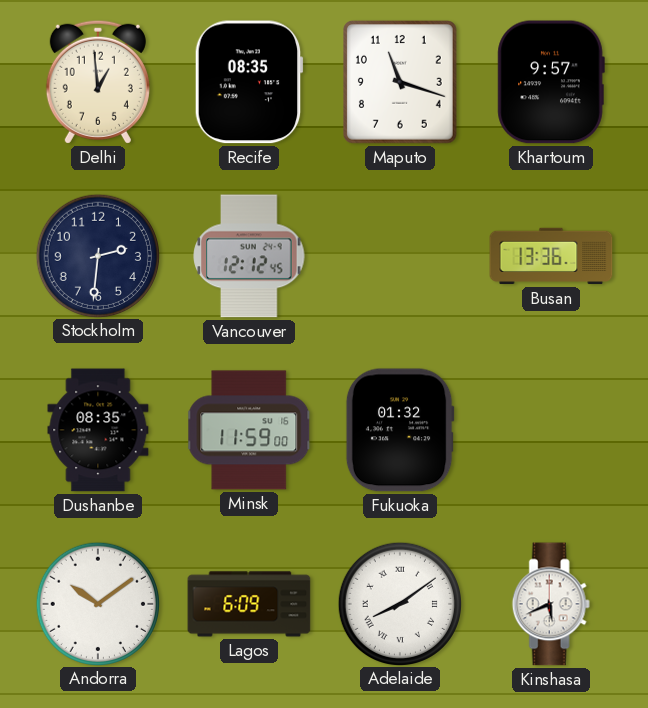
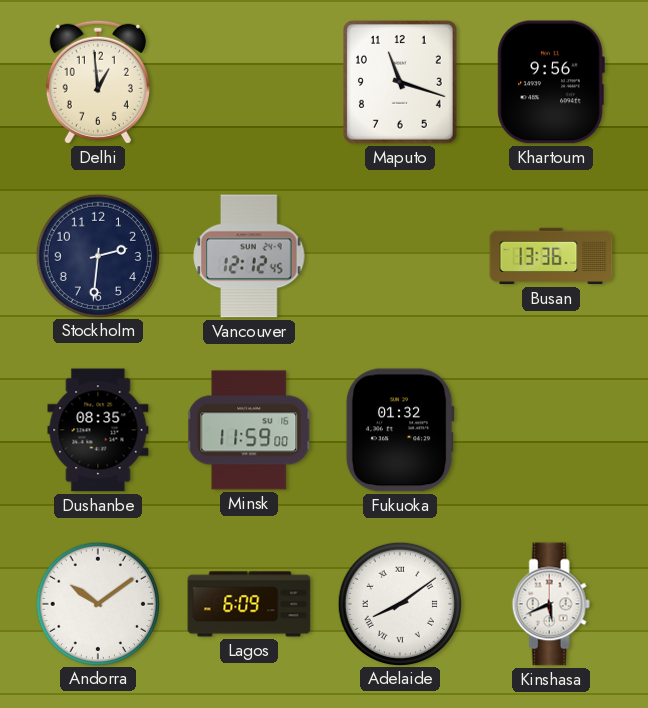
Recife: 08:35 -> none
Khartoum: 9:57 -> 9:56
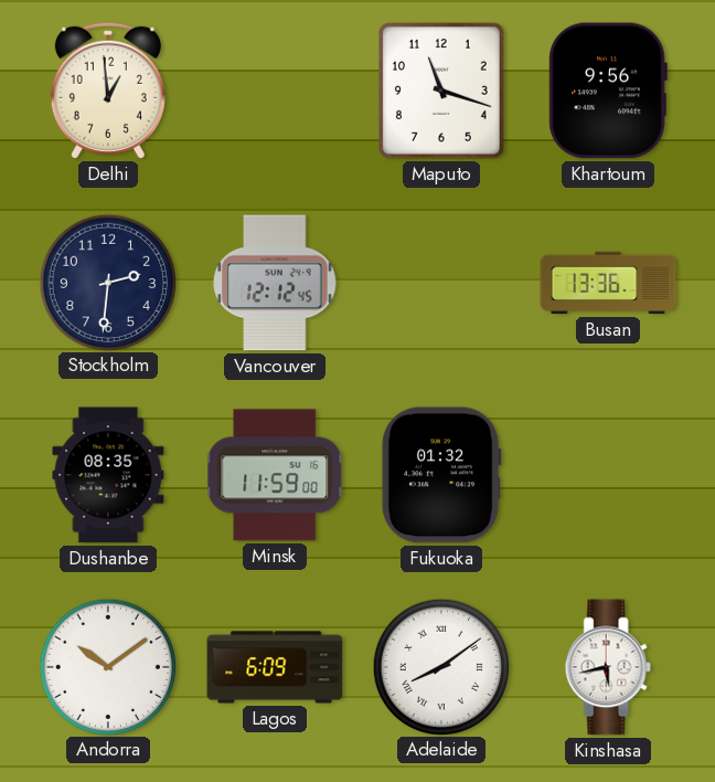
Kinshasa: 5:41 -> 5:43
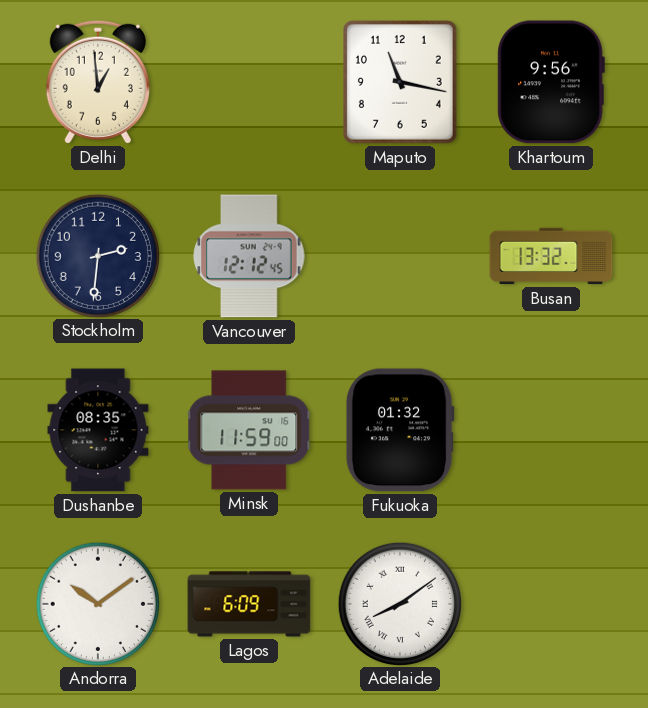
Maputo: 11:18 -> 11:17
Busan: 13:36 -> 13:32
Kinshasa: 5:43 -> none
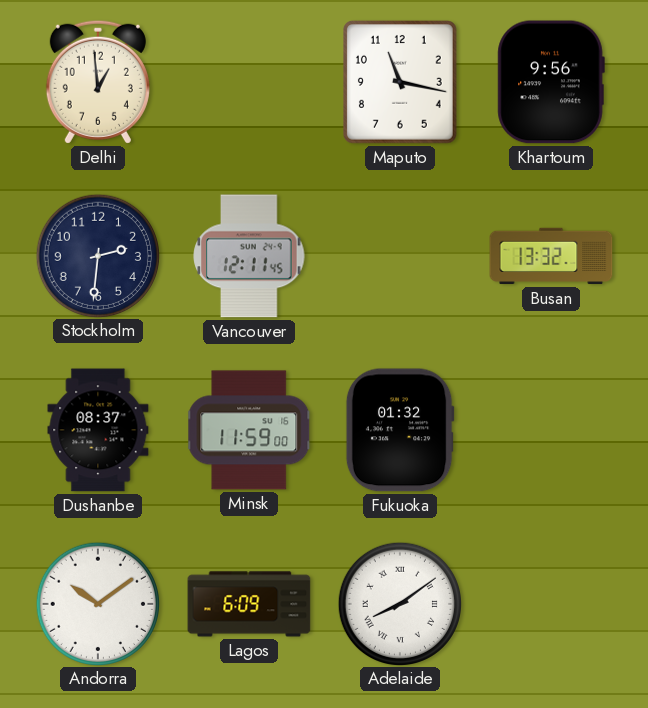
Vancouver: 12:12 -> 12:11
Dushanbe: 08:35 -> 08:37
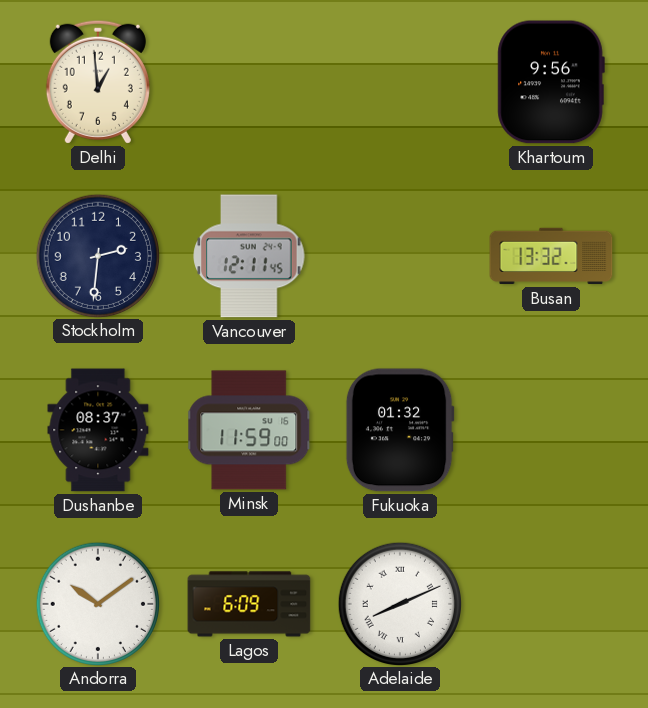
Maputo: 11:17 -> none
Adelaide: 8:09 -> 8:11
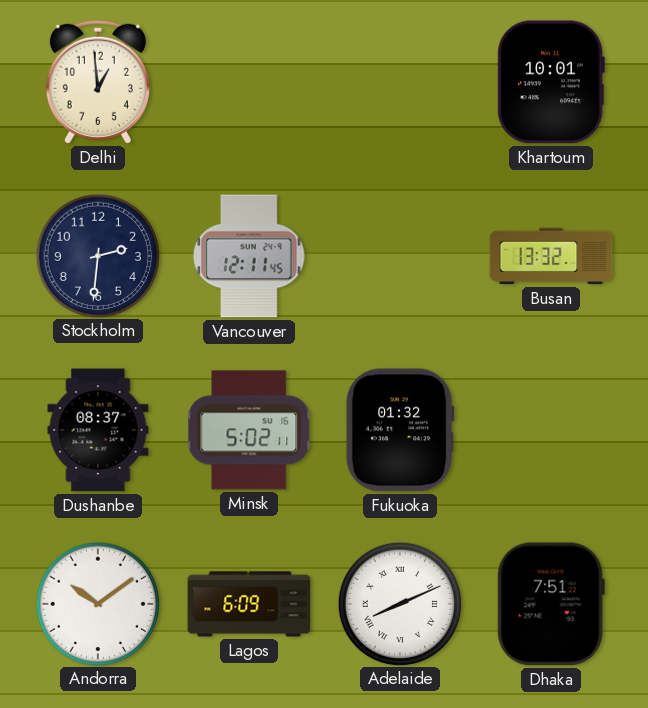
Khartoum: 9:56 -> 10:01
Minsk: 11:59 -> 5:02
Dhaka: none -> 7:51
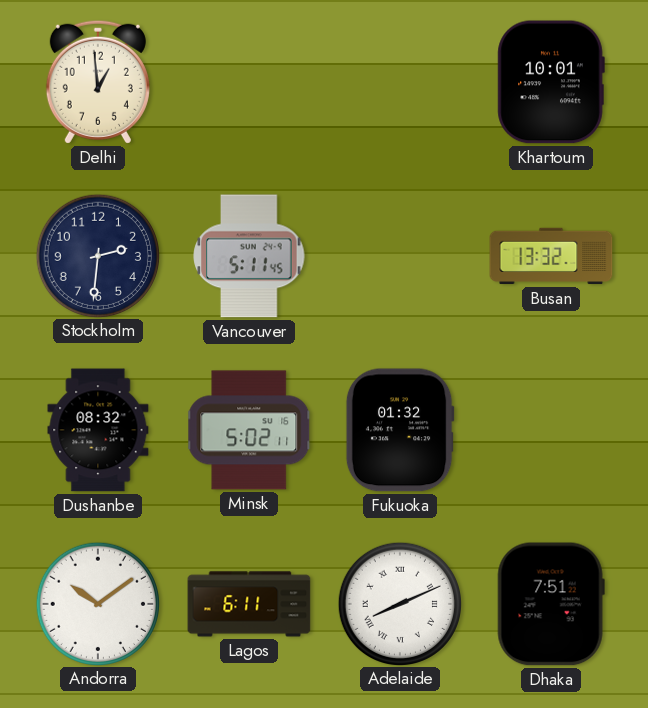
Vancouver: 12:11 -> 5:11
Dushanbe: 08:37 -> 08:32
Lagos: 6:09 -> 6:11
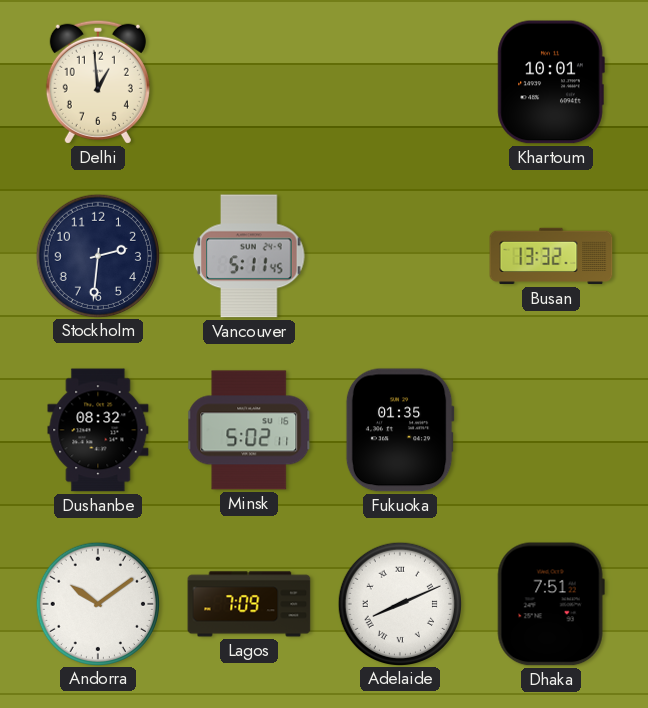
Fukuoka: 01:32 -> 01:35
Lagos: 6:11 -> 7:09
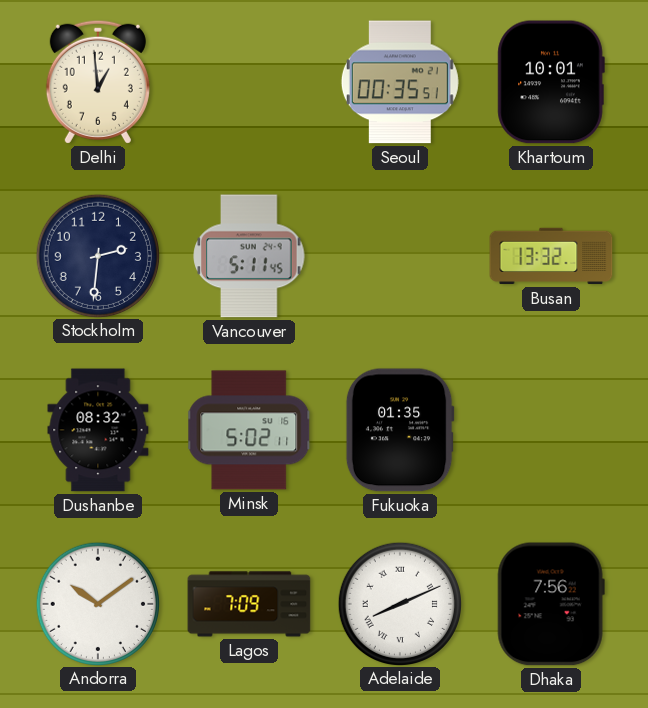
Seoul: none -> 00:35
Dhaka: 7:51 -> 7:56
